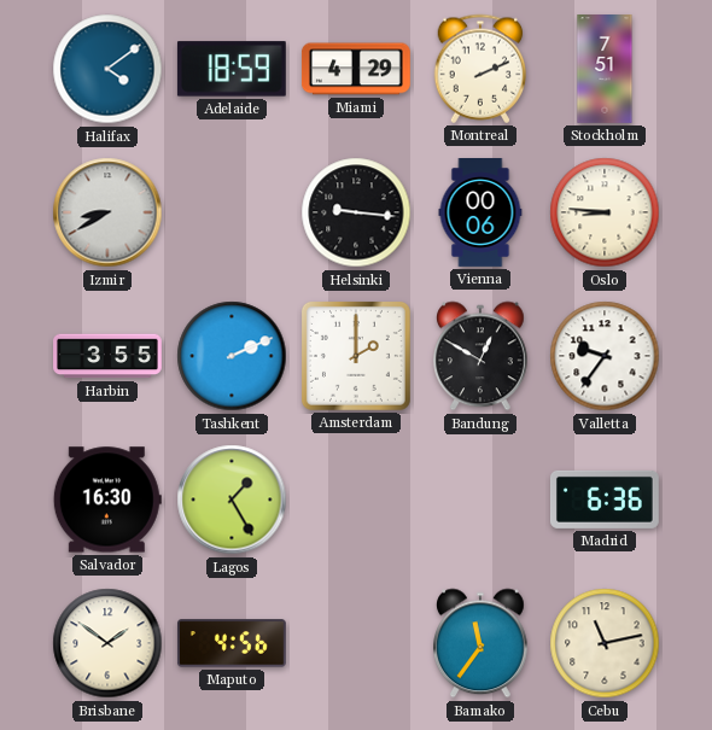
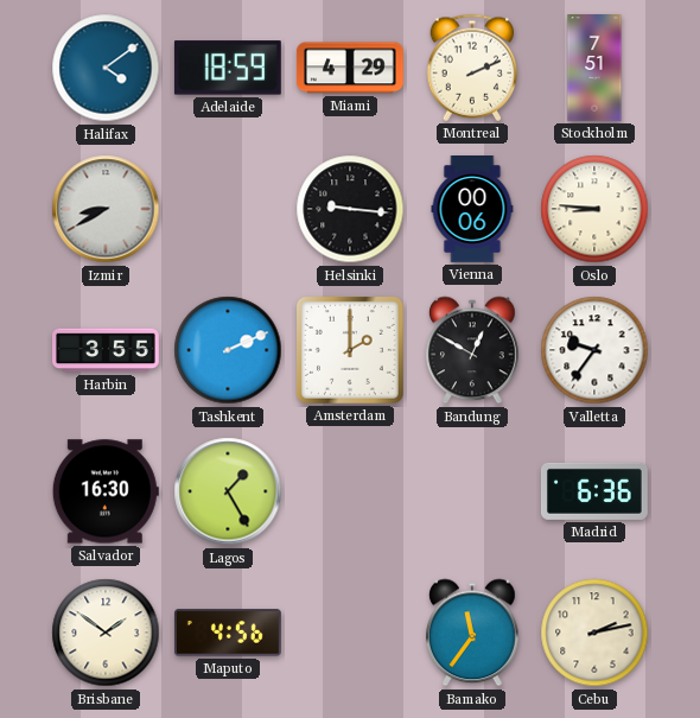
Cebu: 11:13 -> 2:13
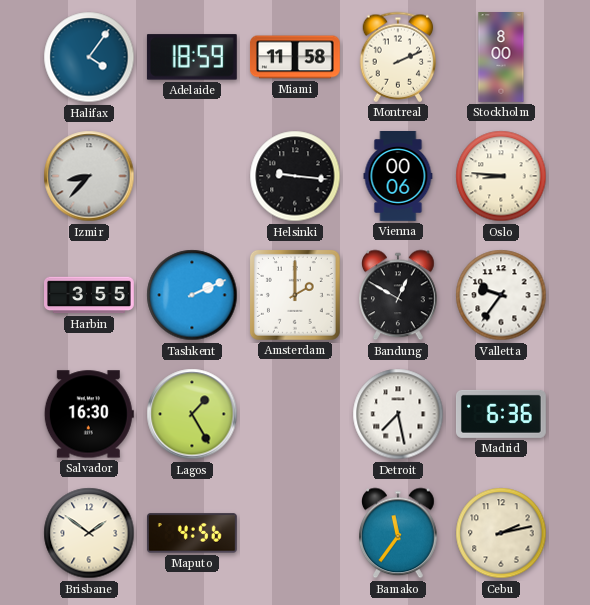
Halifax: 4:09 -> 4:06
Miami: 4:29 -> 11:58
Stockholm: 7:51 -> 8:00
Izmir: 8:40 -> 8:37
Detroit: none -> 7:28
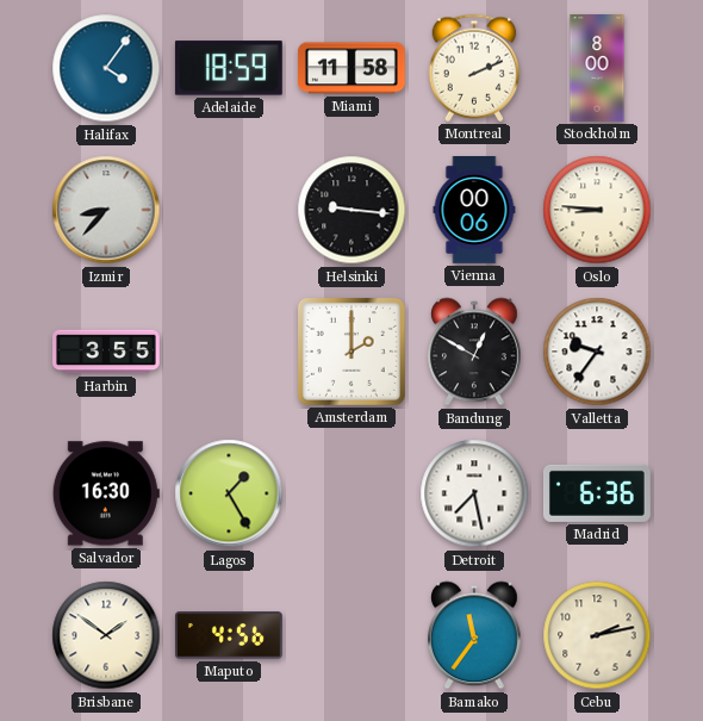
Tashkent: 2:11 -> none
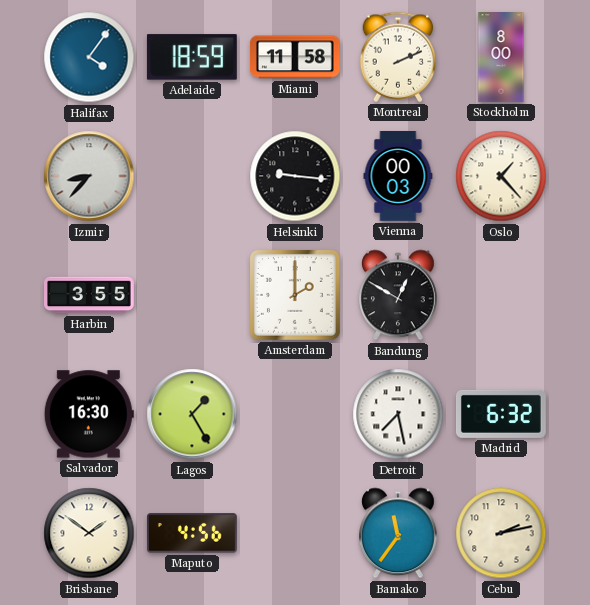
Vienna: 00:06 -> 00:03
Oslo: 8:46 -> 1:23
Valletta: 9:36 -> none
Madrid: 6:36 -> 6:32
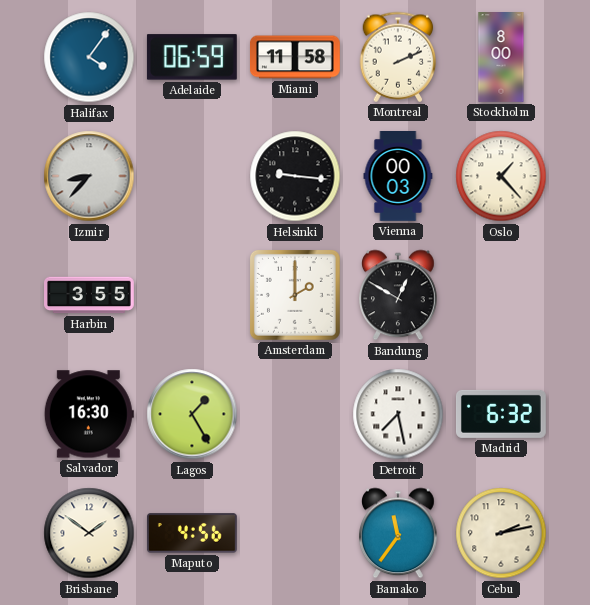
Adelaide: 18:59 -> 06:59
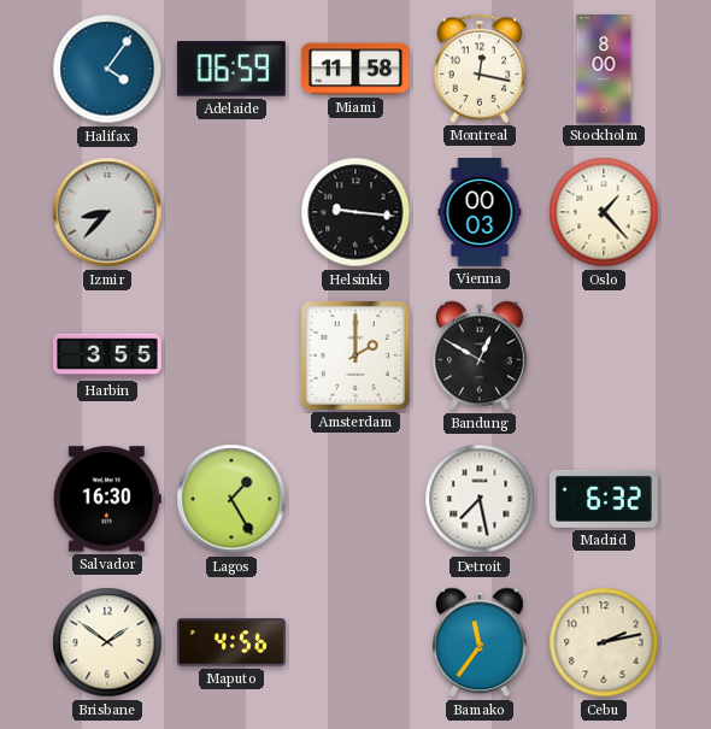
Montreal: 2:11 -> 12:17
